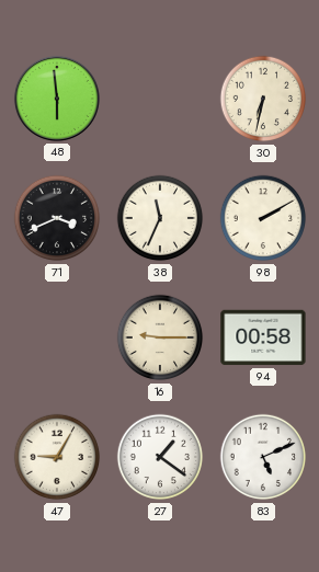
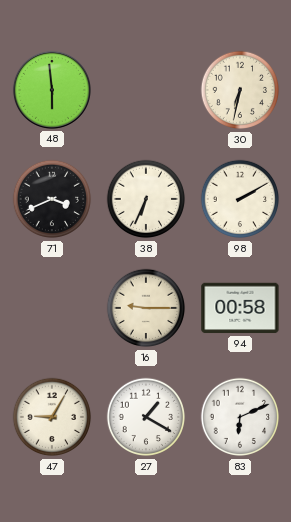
38: 11:34 -> 6:34
27: 1:21 -> 1:20
83: 5:11 -> 6:11
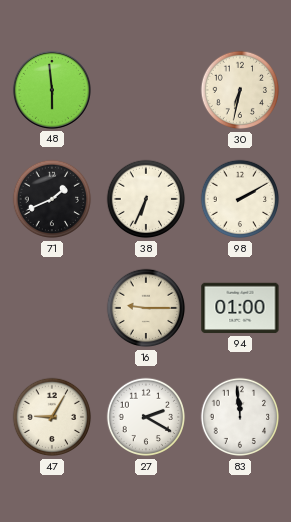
71: 3:41 -> 1:41
94: 00:58 -> 01:00
27: 1:20 -> 2:20
83: 6:11 -> 11:59
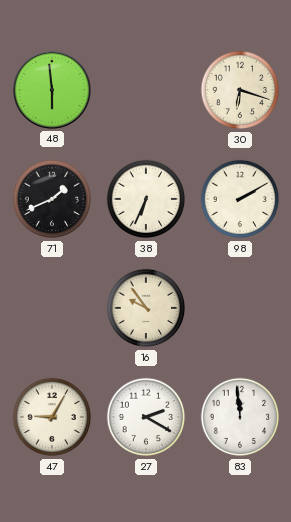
30: 6:32 -> 6:18
16: 9:15 -> 9:54
94: 01:00 -> none
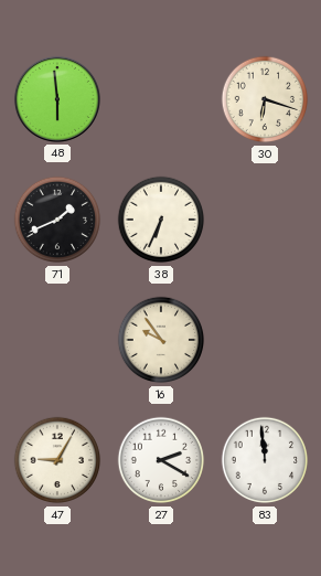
98: 2:10 -> none
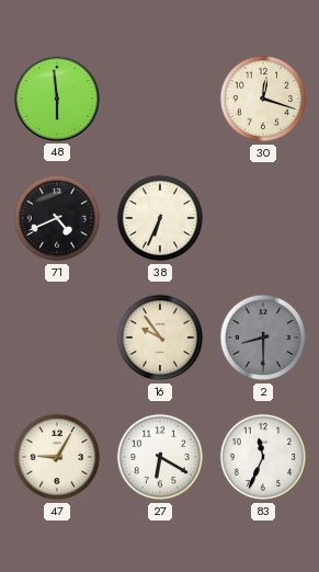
30: 6:18 -> 12:18
71: 1:41 -> 4:41
2: none -> 8:30
27: 2:20 -> 6:20
83: 11:59 -> 11:34
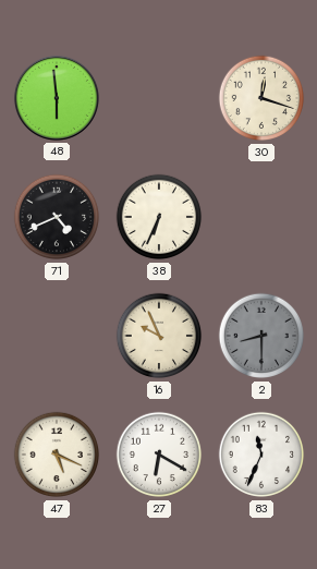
16: 9:54 -> 9:56
47: 9:05 -> 5:19
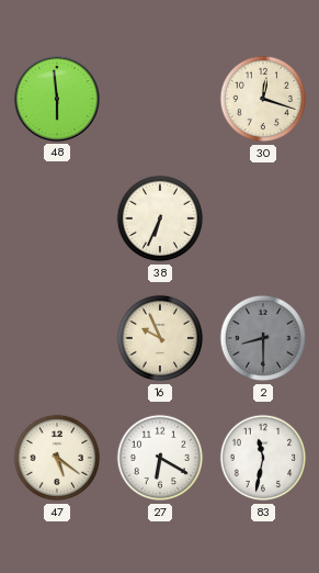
71: 4:41 -> none
47: 5:19 -> 5:21
83: 11:34 -> 11:32
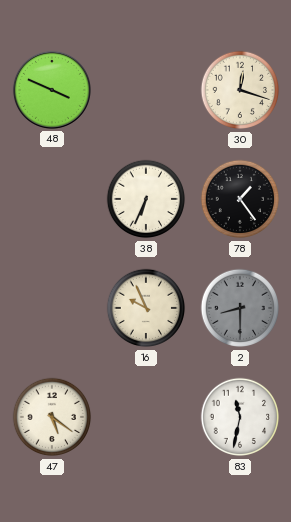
48: 5:59 -> 3:49
78: none -> 1:24
27: 6:20 -> none
